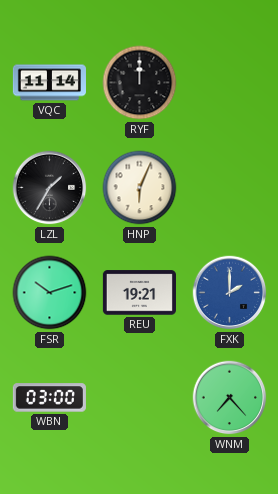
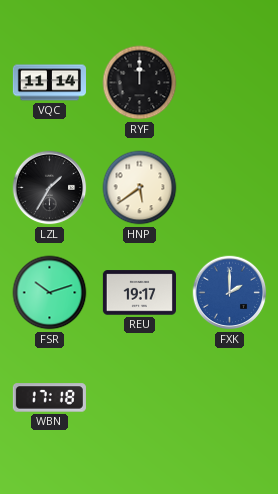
HNP: 6:04 -> 5:39
REU: 19:21 -> 19:17
WBN: 03:00 -> 17:18
WNM: 7:23 -> none
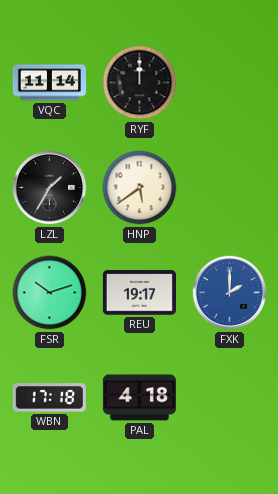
PAL: none -> 4:18
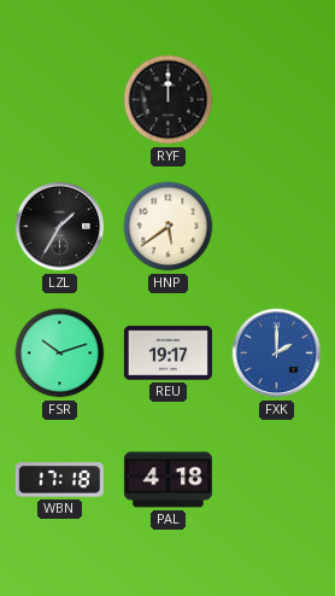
VQC: 11:14 -> none
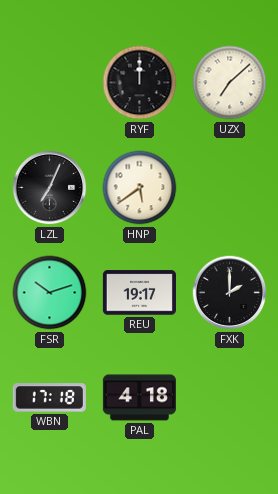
UZX: none -> 7:08
LZL: 1:35 -> 7:04
FXK dial: blue -> black
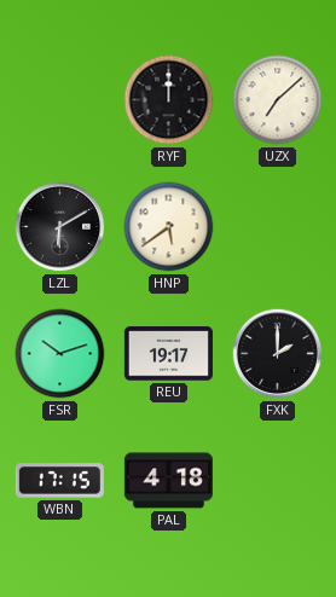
LZL: 7:04 -> 6:10
WBN: 17:18 -> 17:15
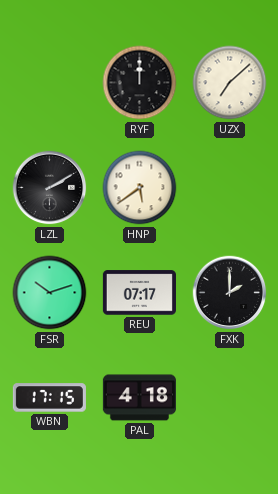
LZL: 6:10 -> 2:10
REU: 19:17 -> 07:17
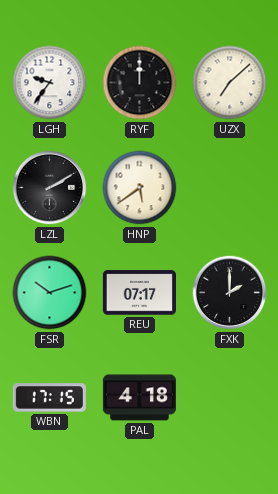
LGH: none -> 9:36
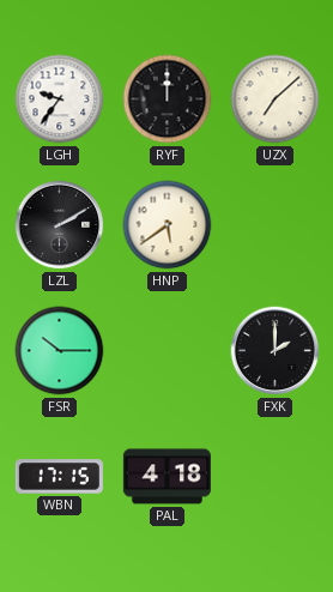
FSR: 10:12 -> 10:15
REU: 07:17 -> none
